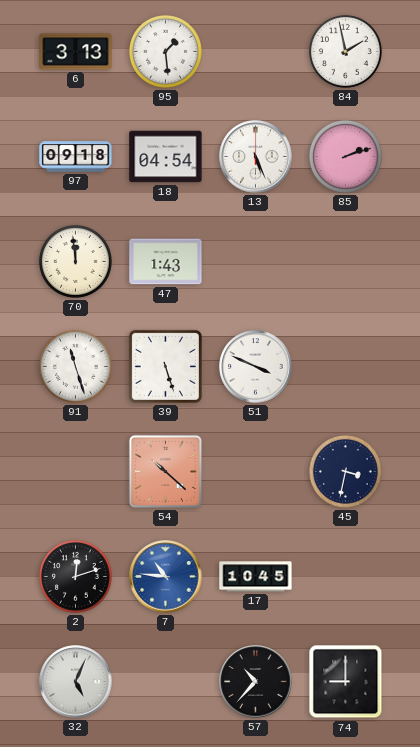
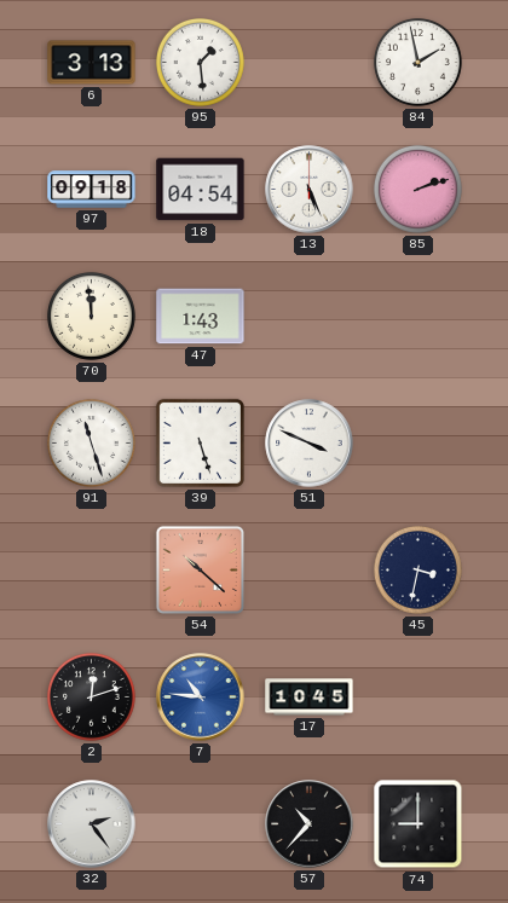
32: 5:04 -> 2:24
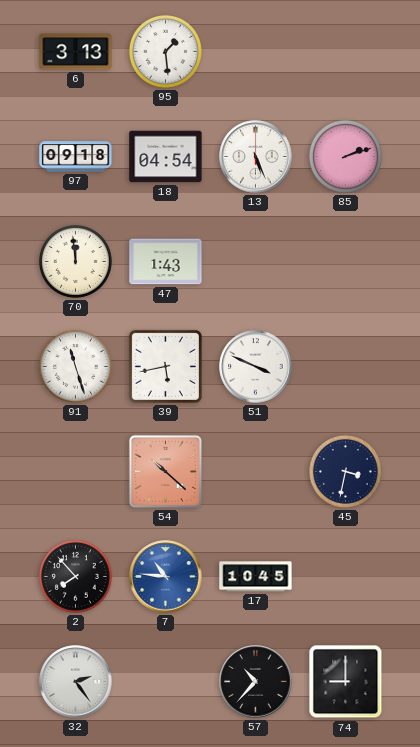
84: 1:58 -> none
39: 5:27 -> 5:43
2: 12:12 -> 7:53
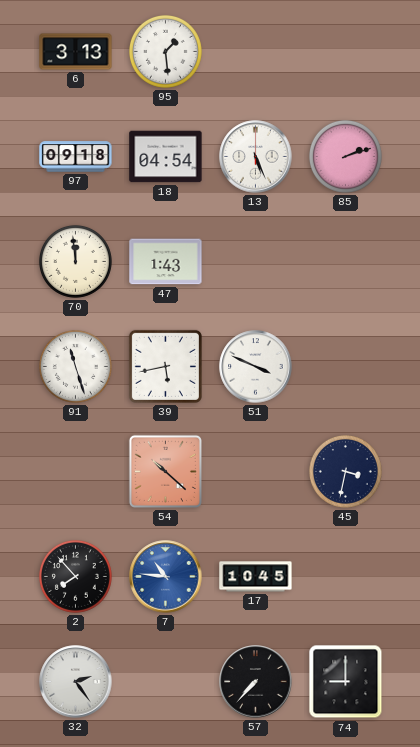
57: 10:37 -> 7:37
